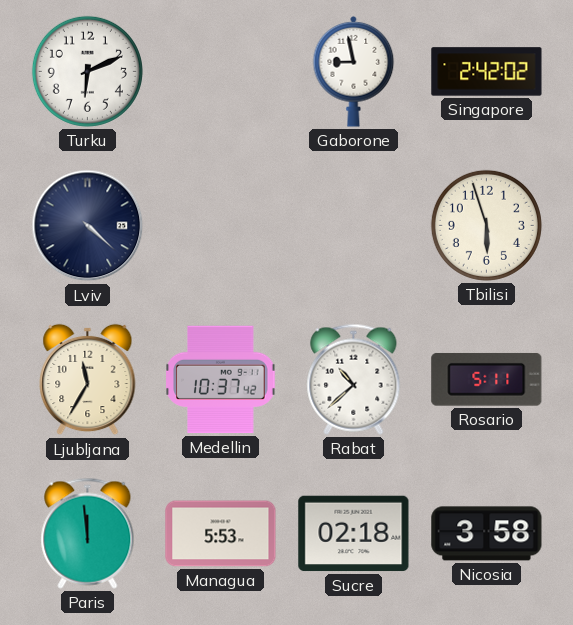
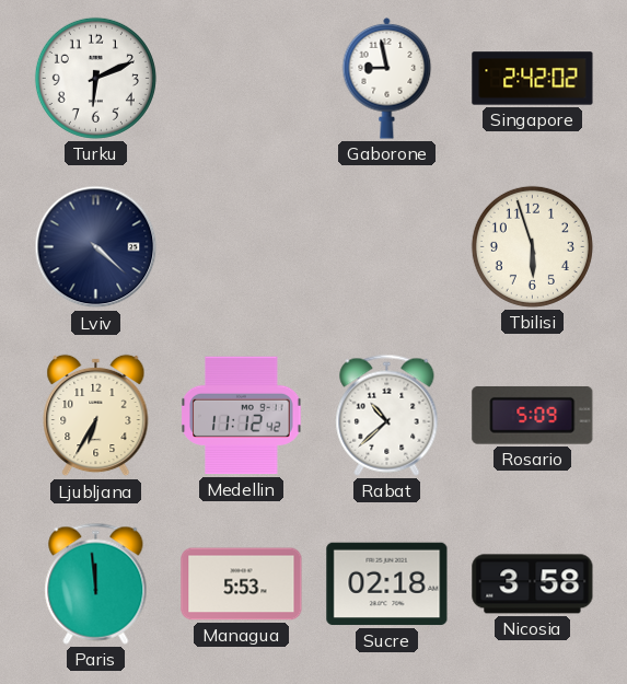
Ljubljana: 11:35 -> 6:35
Medellin: 10:37 -> 11:12
Rosario: 5:11 -> 5:09
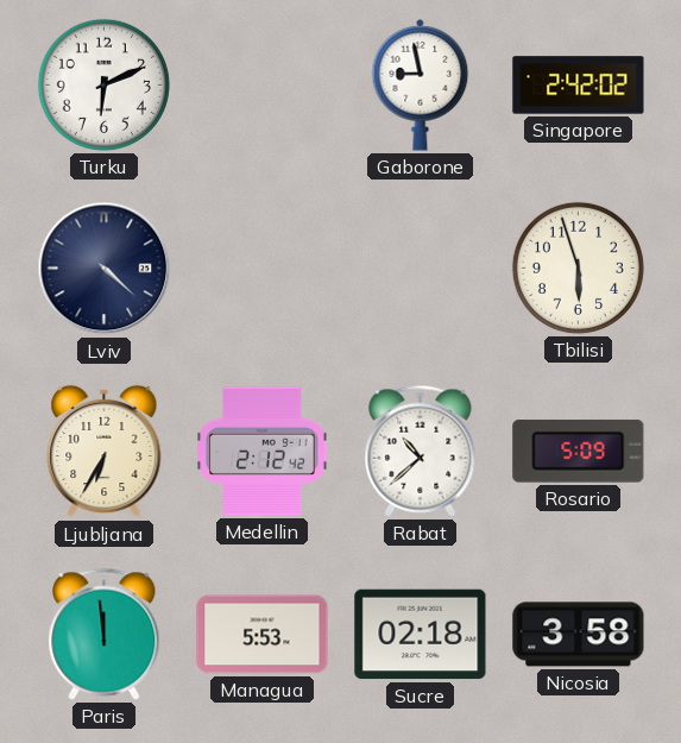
Medellin: 11:12 -> 2:12
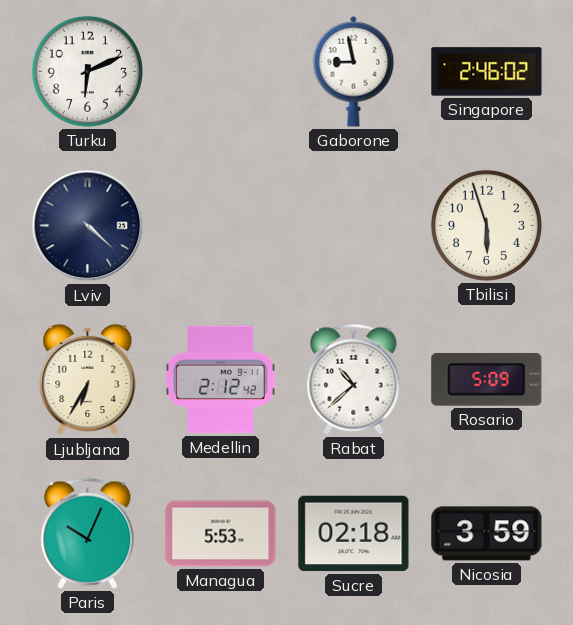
Singapore: 2:42 -> 2:46
Paris: 11:59 -> 10:04
Nicosia: 3:58 -> 3:59
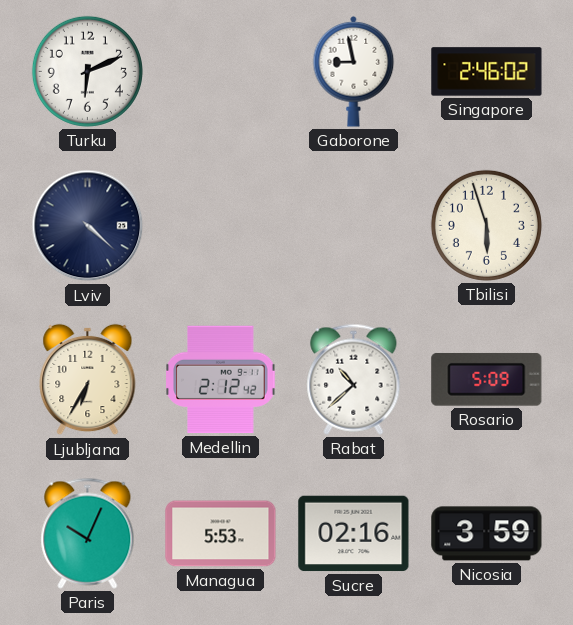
Sucre: 02:18 -> 02:16
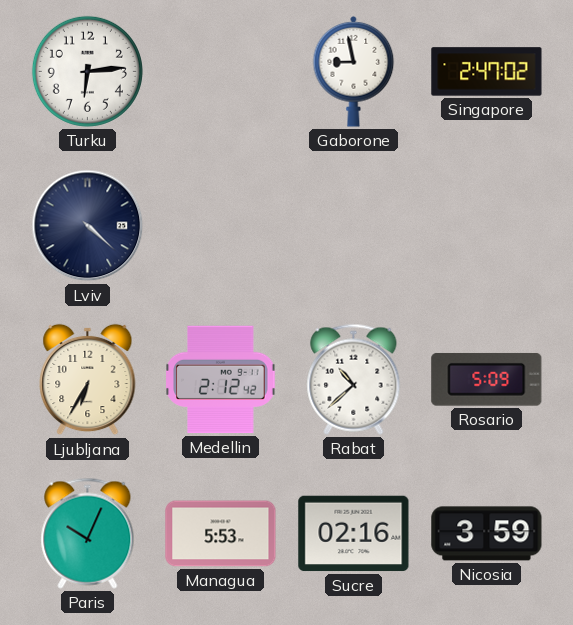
Turku: 6:11 -> 6:14
Singapore: 2:46 -> 2:47
Tbilisi: 5:57 -> none
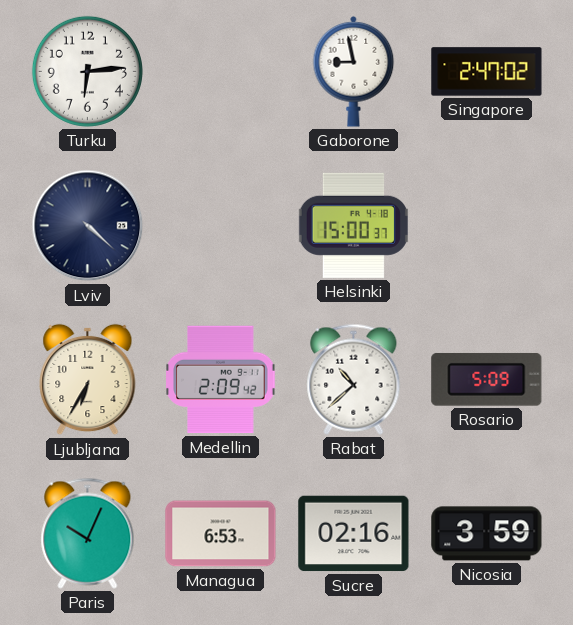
Helsinki: none -> 15:00
Medellin: 2:12 -> 2:09
Managua: 5:53 -> 6:53
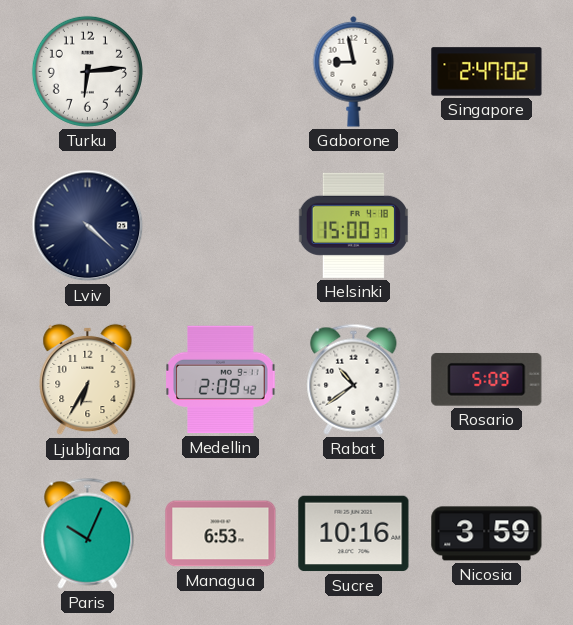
Rabat: 10:38 -> 10:39
Sucre: 02:16 -> 10:16
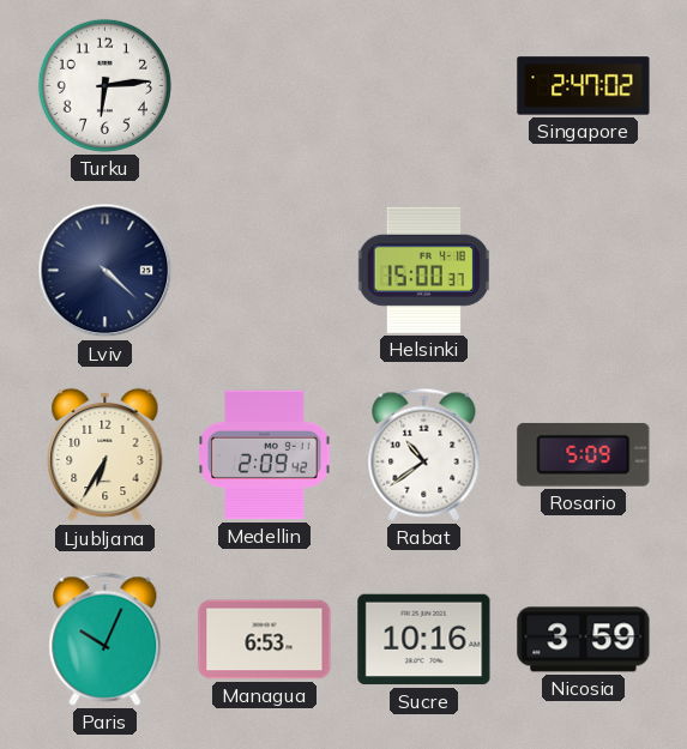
Gaborone: 8:58 -> none
